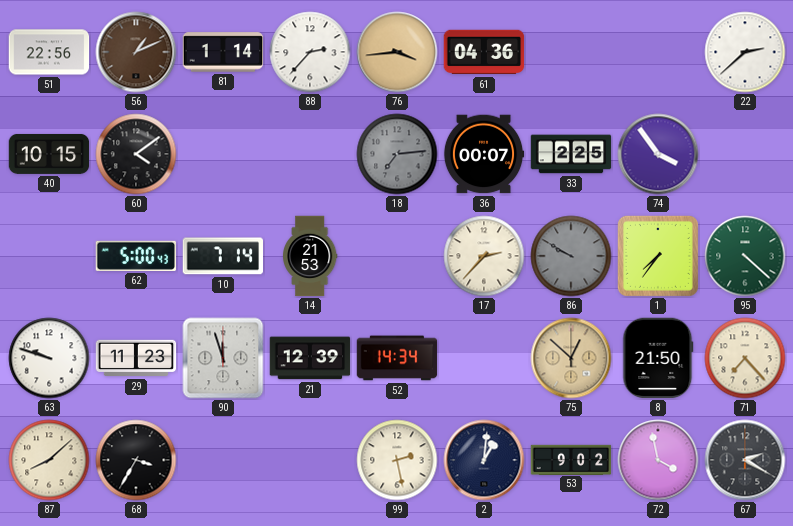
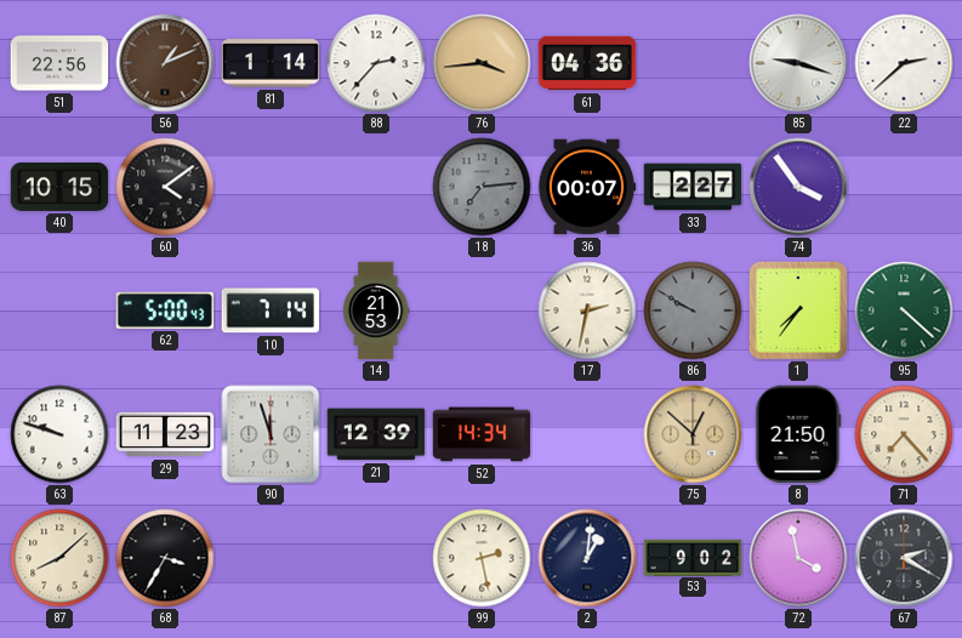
85: none -> 9:18
33: 2:25 -> 2:27
17: 2:37 -> 2:32
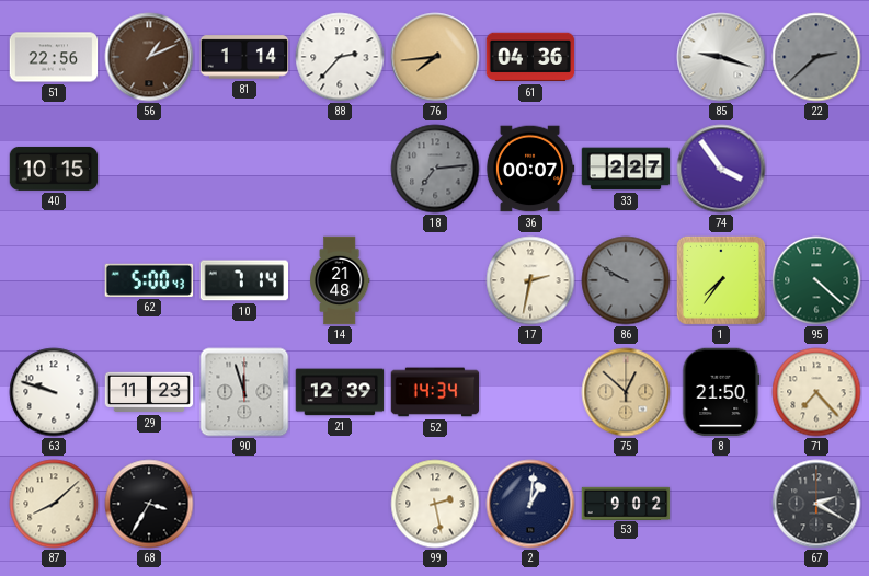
76: 3:44 -> 7:44
22 dial: white -> grey
60: 4:09 -> none
14: 21:53 -> 21:48
72: 3:58 -> none
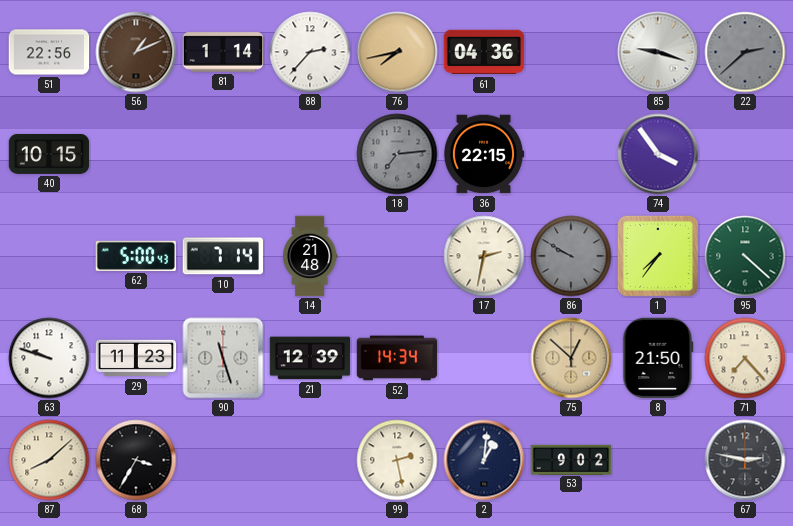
76: 7:44 -> 7:43
36: 00:07 -> 22:15
33: 2:27 -> none
90: 11:57 -> 11:27
67: 2:20 -> 2:47
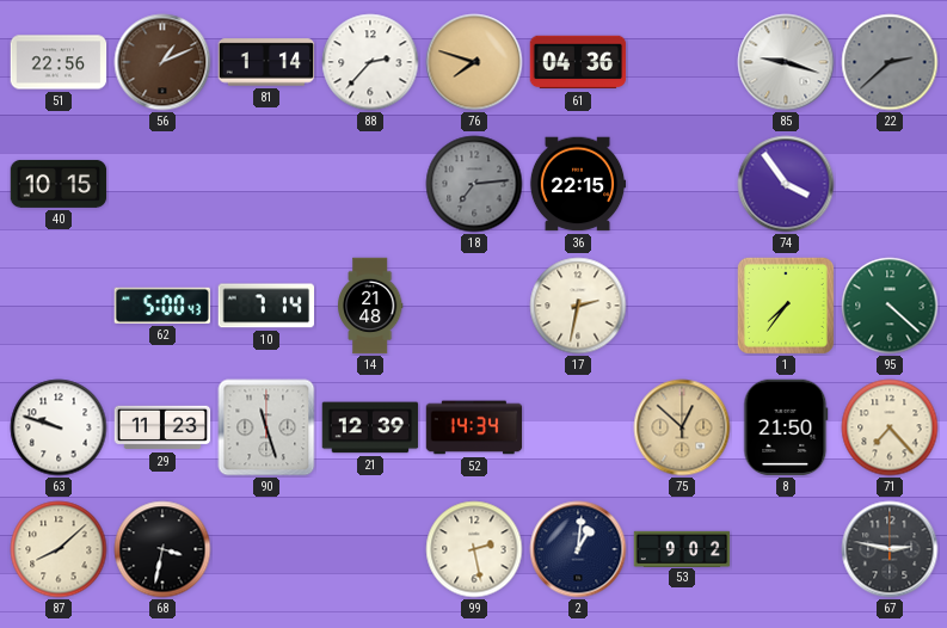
76: 7:43 -> 7:48
86: 9:50 -> none
68: 3:35 -> 3:32
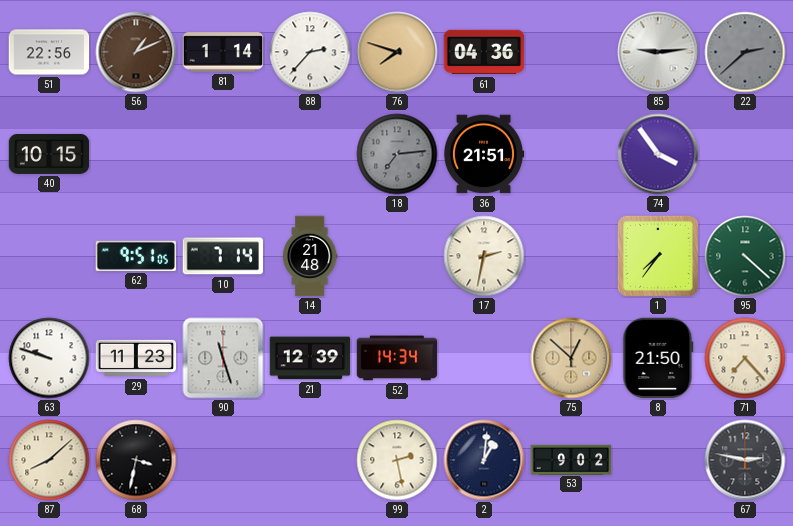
85: 9:18 -> 9:14
36: 22:15 -> 21:51
62: 5:00 -> 9:51
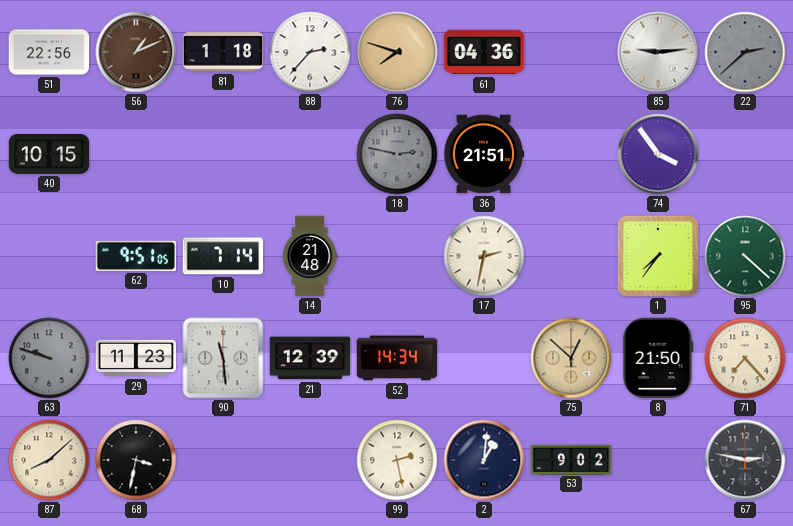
81: 1:14 -> 1:18
18: 7:14 -> 2:47
63 dial: white -> grey
90: 11:27 -> 11:29
